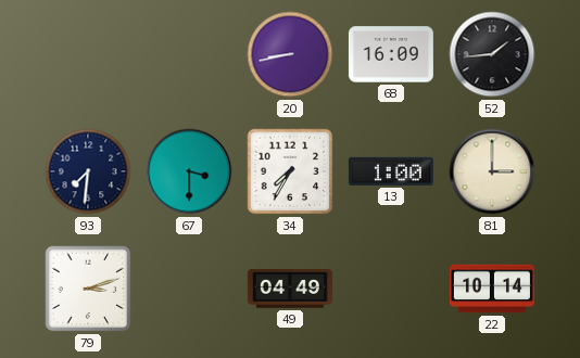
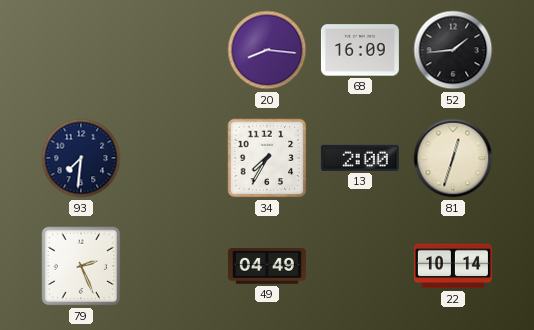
20: 8:43 -> 8:16
67: 3:30 -> none
13: 1:00 -> 2:00
81: 3:00 -> 12:33
79: 3:12 -> 2:26
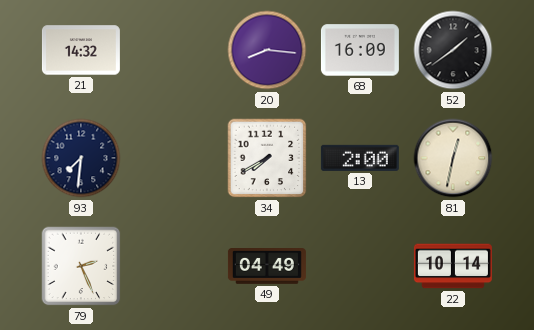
21: none -> 14:32
52: 1:44 -> 1:39
34: 7:35 -> 7:40
81: 12:33 -> 12:32
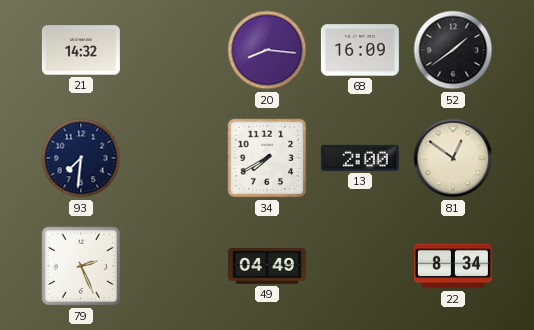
81: 12:32 -> 12:51
22: 10:14 -> 8:34
